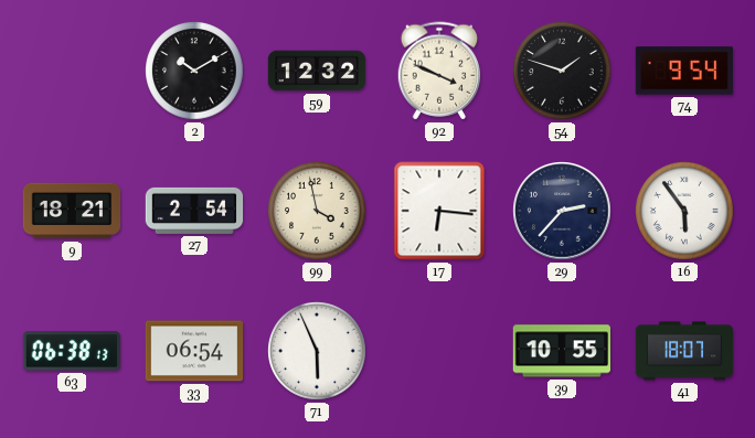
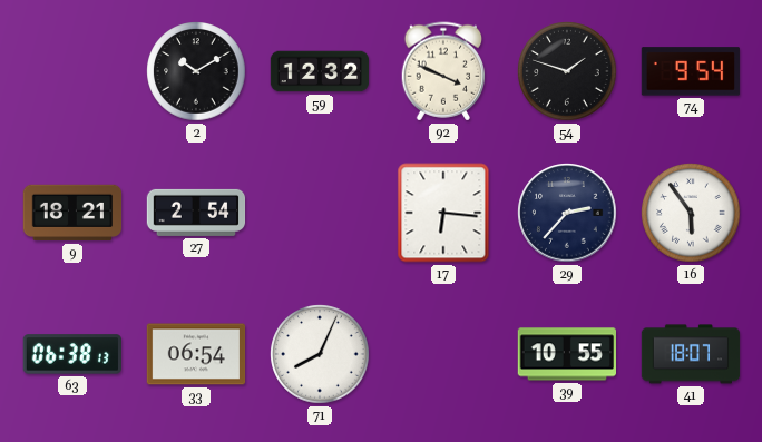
99: 3:58 -> none
71: 5:56 -> 8:04
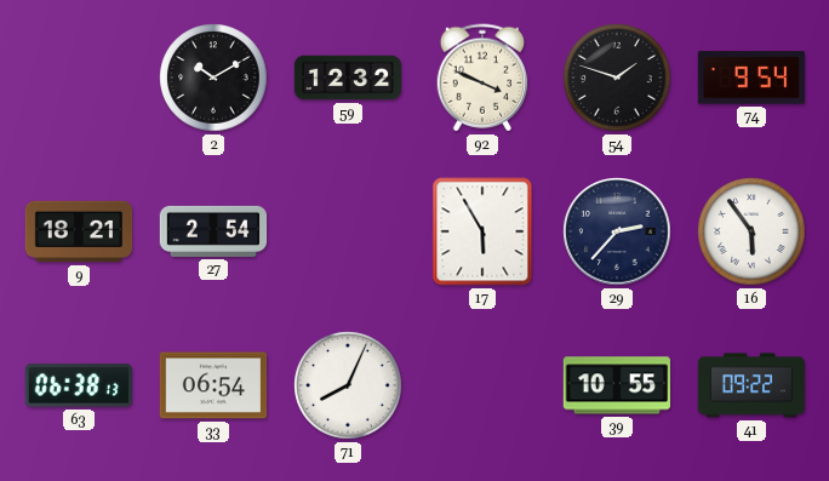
17: 6:16 -> 5:55
41: 18:07 -> 09:22
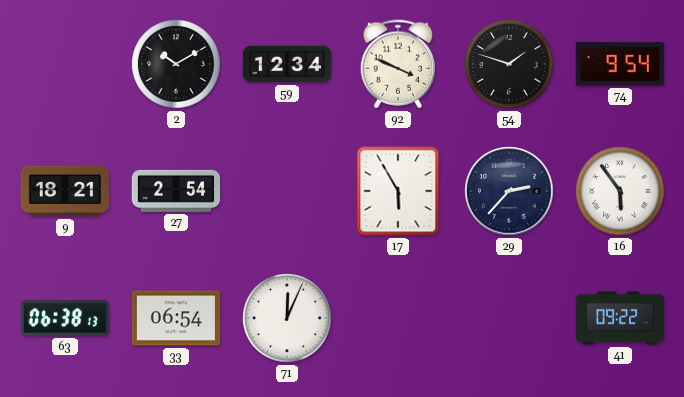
59: 12:32 -> 12:34
71: 8:04 -> 12:04
39: 10:55 -> none
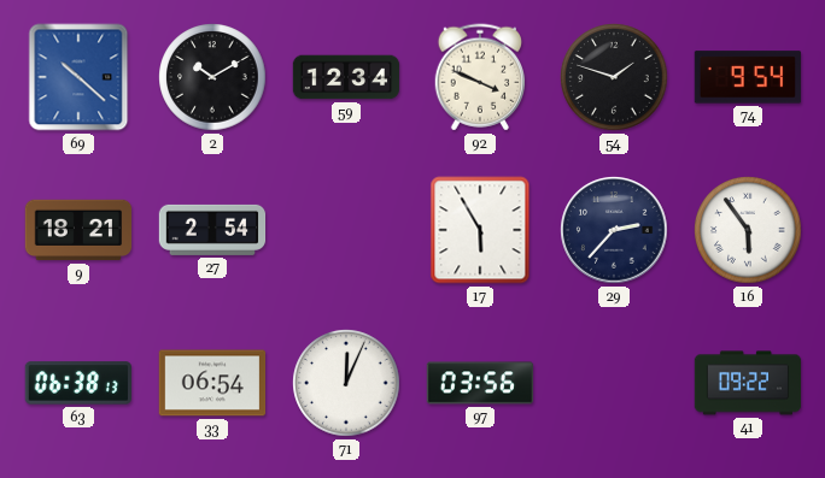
69: none -> 10:22
97: none -> 03:56
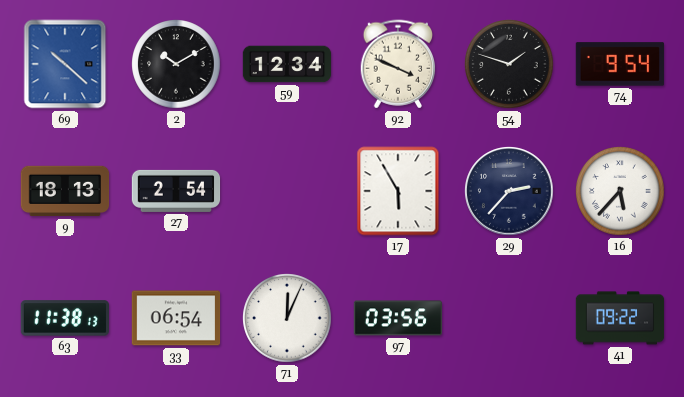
9: 18:21 -> 18:13
16: 5:54 -> 5:37
63: 06:38 -> 11:38
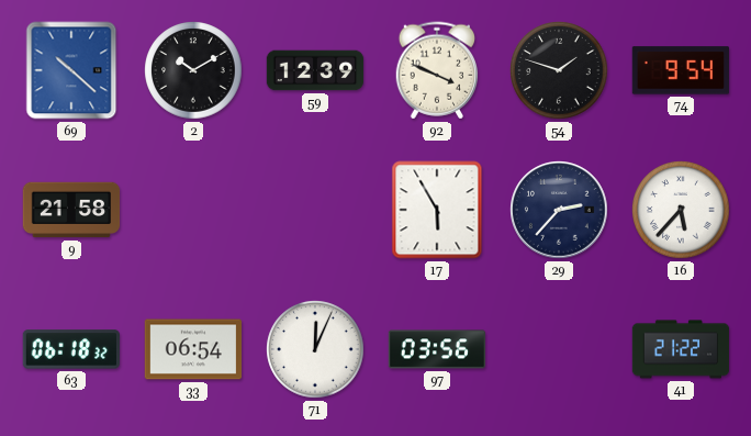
59: 12:34 -> 12:39
9: 18:13 -> 21:58
27: 2:54 -> none
63: 11:38 -> 06:18
41: 09:22 -> 21:22
